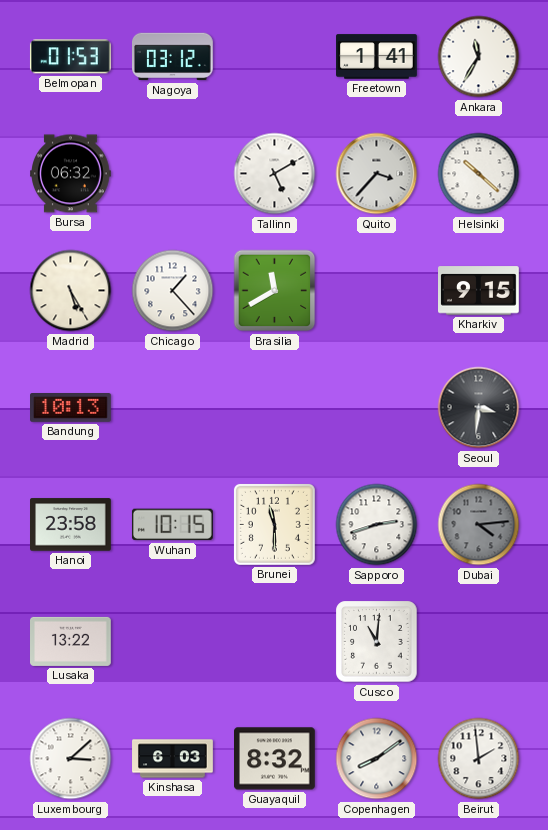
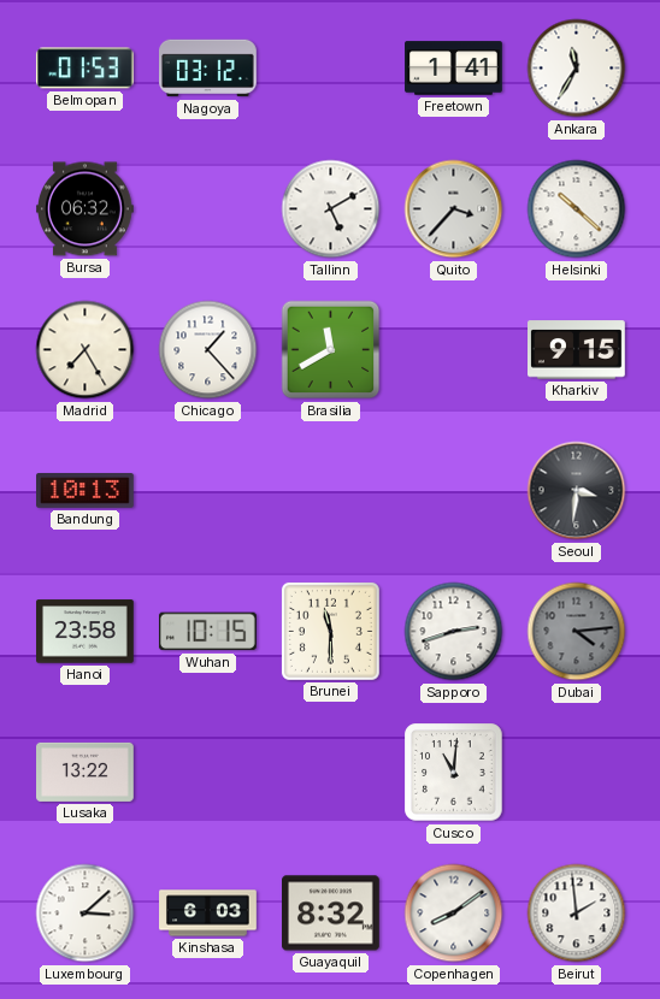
Madrid: 5:25 -> 7:25
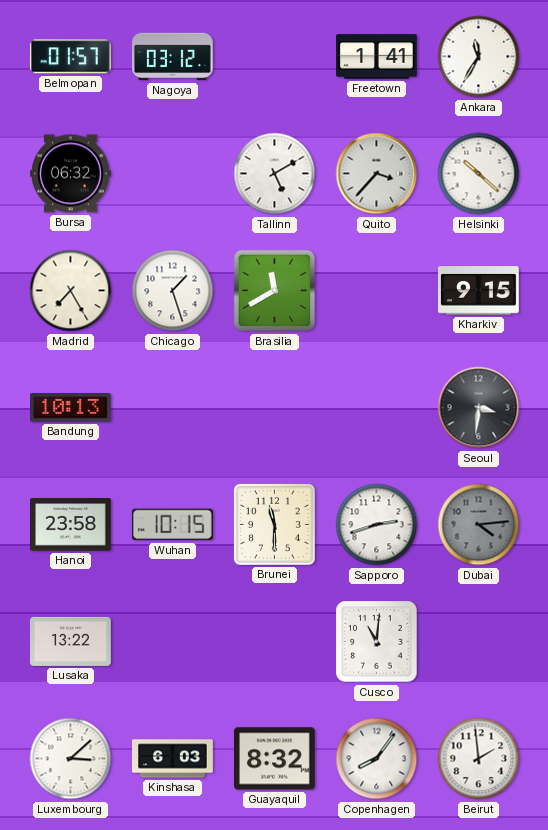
Belmopan: 01:53 -> 01:57
Chicago: 1:23 -> 1:27
Copenhagen: 8:09 -> 8:06
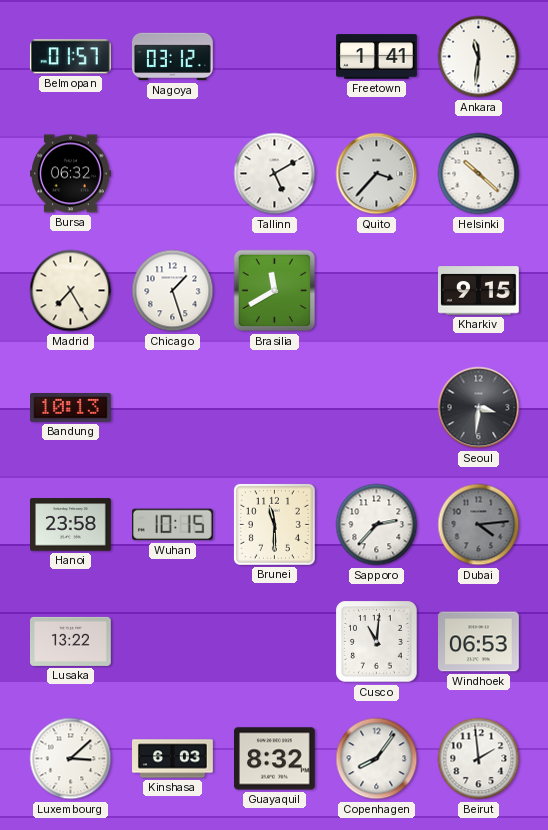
Ankara: 11:35 -> 11:31
Sapporo: 2:42 -> 2:37
Windhoek: none -> 06:53
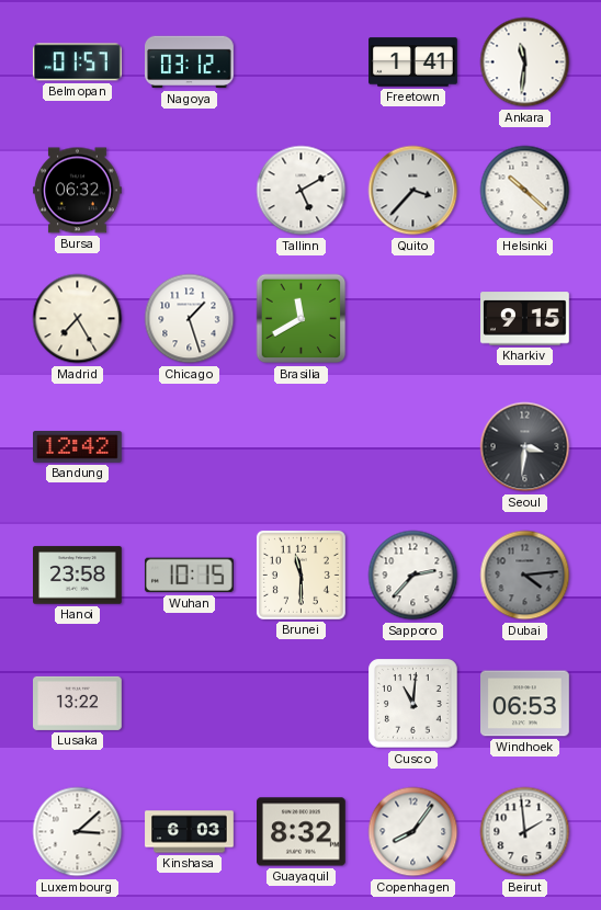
Bandung: 10:13 -> 12:42
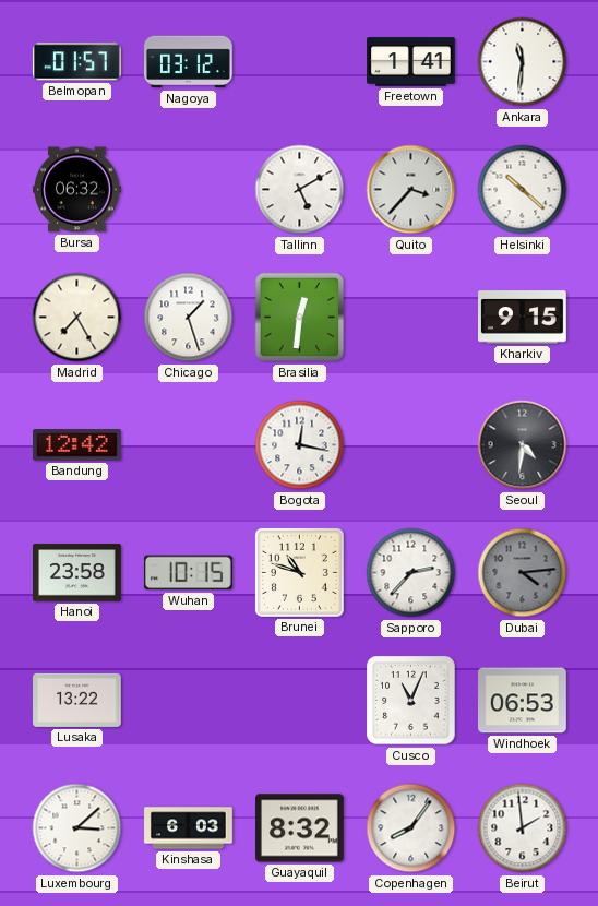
Brasilia: 11:40 -> 12:31
Bogota: none -> 12:17
Seoul: 3:31 -> 4:31
Brunei: 11:30 -> 10:48
Cusco: 11:01 -> 11:04
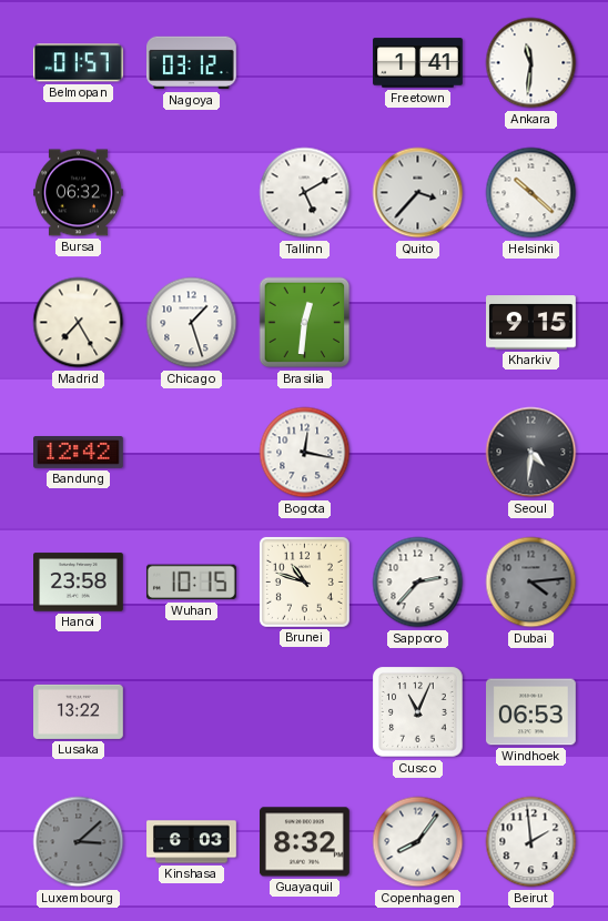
Luxembourg dial: white -> grey
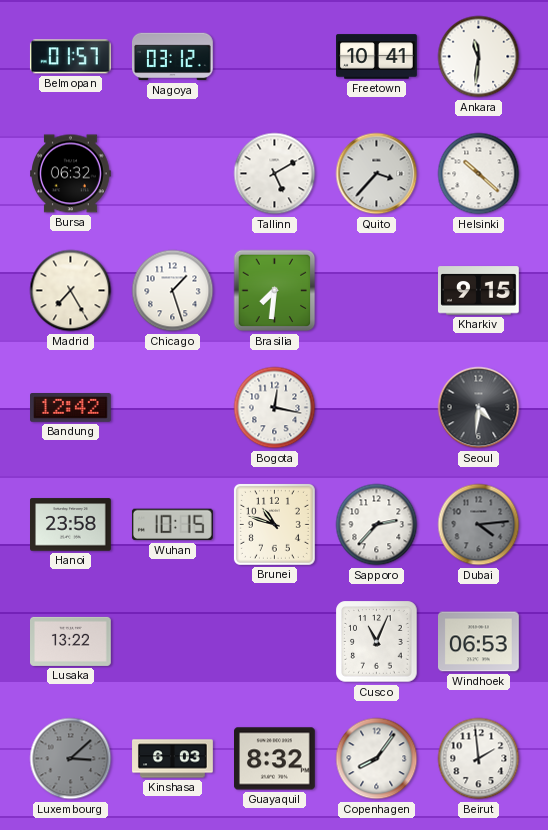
Freetown: 1:41 -> 10:41
Brasilia: 12:31 -> 7:31
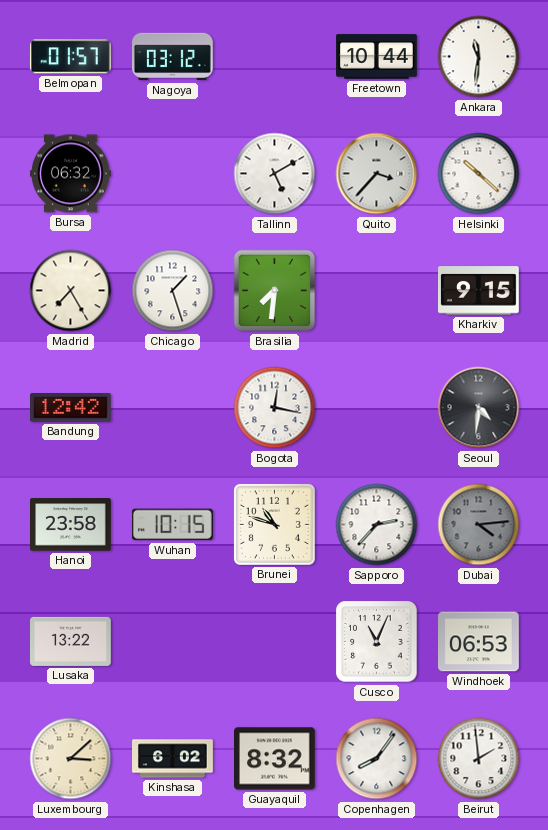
Freetown: 10:41 -> 10:44
Luxembourg dial: grey -> cream
Kinshasa: 6:03 -> 6:02
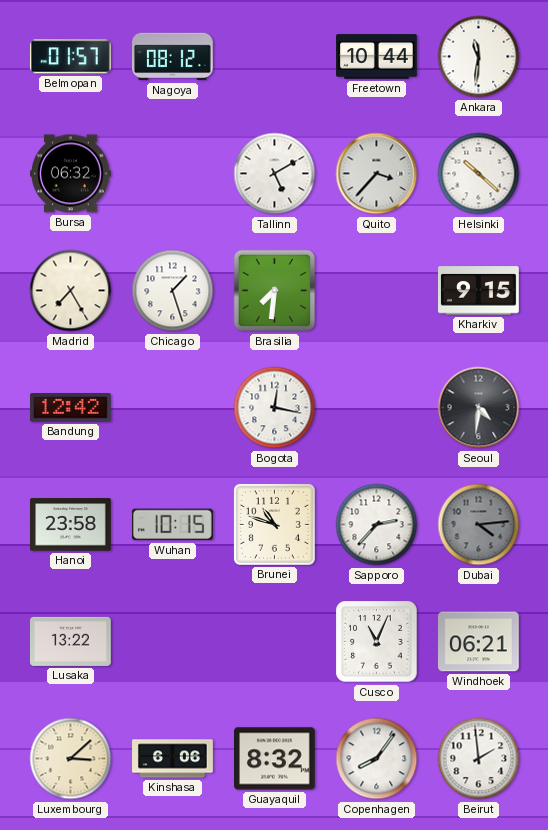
Nagoya: 03:12 -> 08:12
Windhoek: 06:53 -> 06:21
Kinshasa: 6:02 -> 6:06
